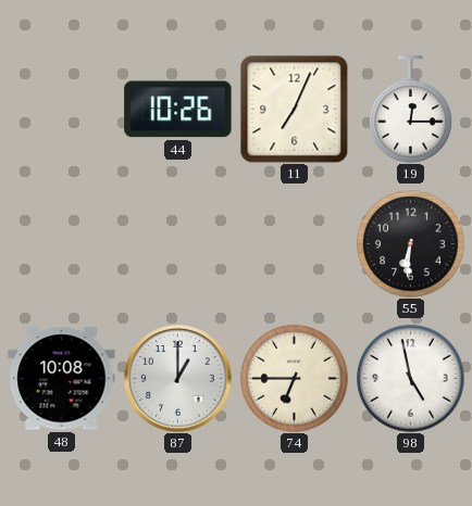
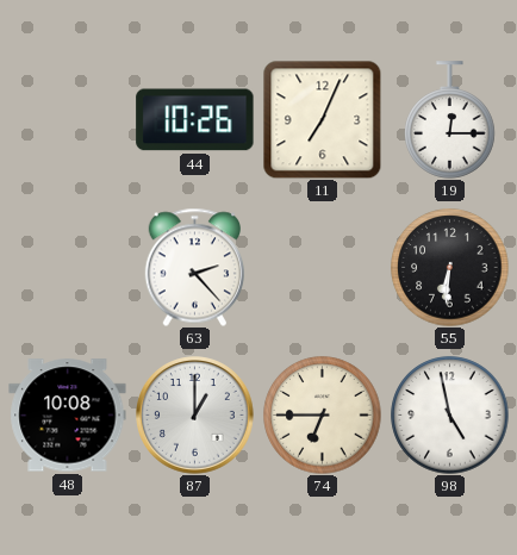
63: none -> 2:23
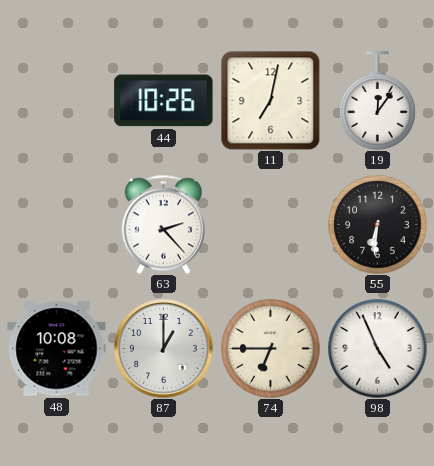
11: 7:04 -> 7:02
19: 12:15 -> 12:06
98: 4:58 -> 4:56
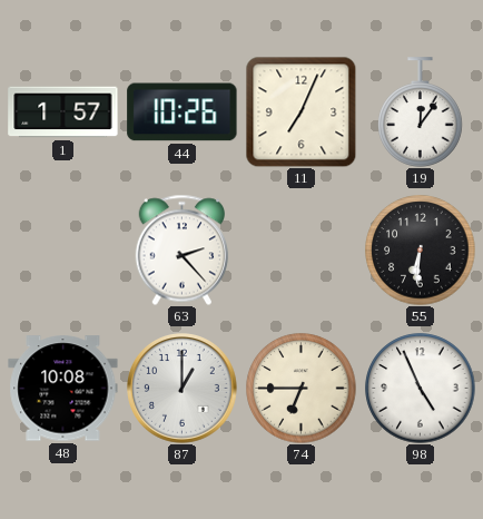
1: none -> 1:57
11: 7:02 -> 7:04
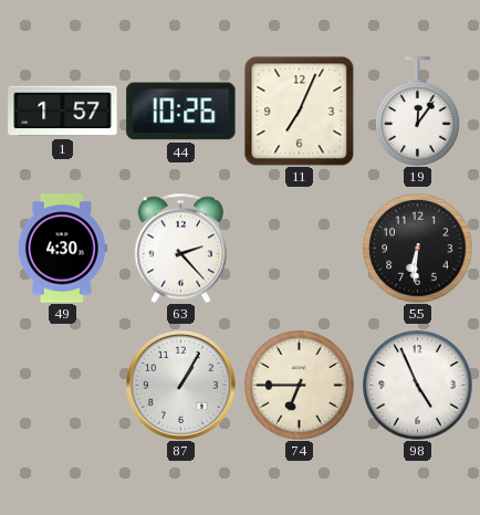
49: none -> 4:30
48: 10:08 -> none
87: 1:00 -> 1:05
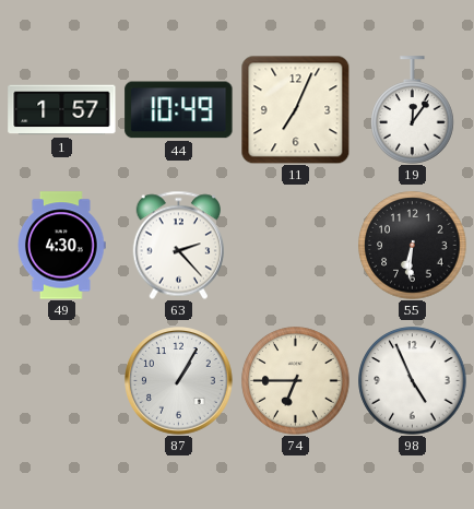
44: 10:26 -> 10:49
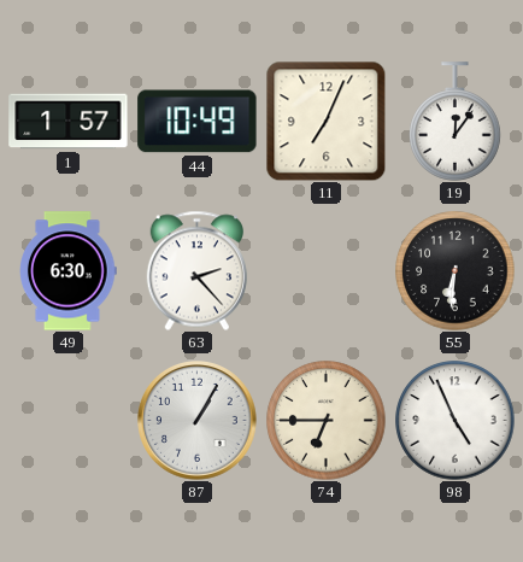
49: 4:30 -> 6:30
